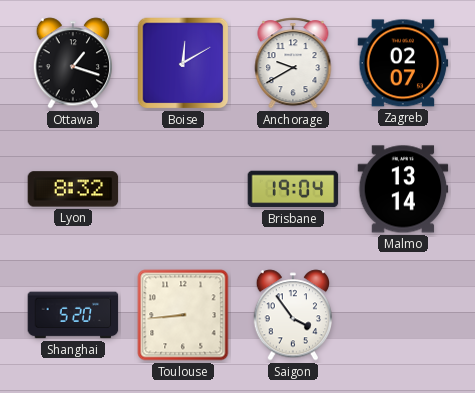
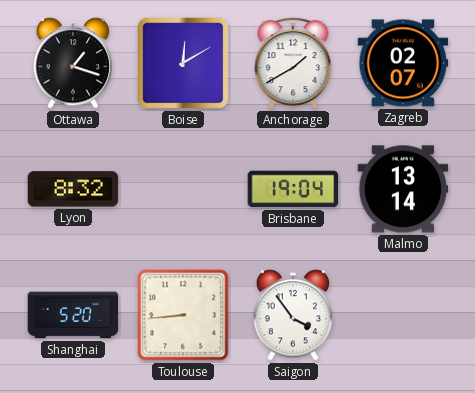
Anchorage: 9:40 -> 1:40
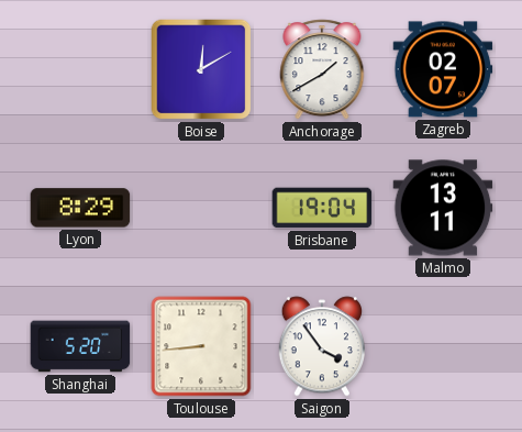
Ottawa: 1:18 -> none
Lyon: 8:32 -> 8:29
Malmo: 13:14 -> 13:11
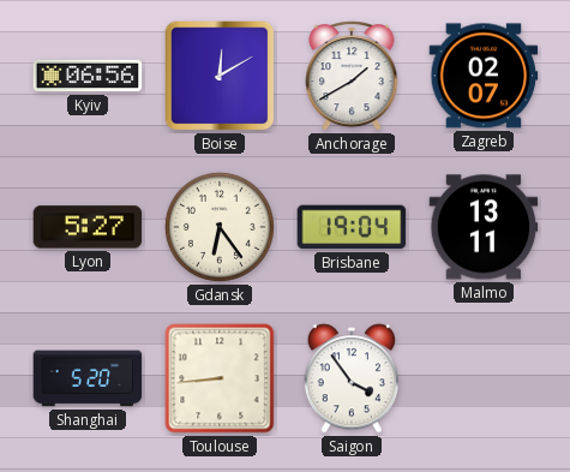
Kyiv: none -> 06:56
Lyon: 8:29 -> 5:27
Gdansk: none -> 6:24
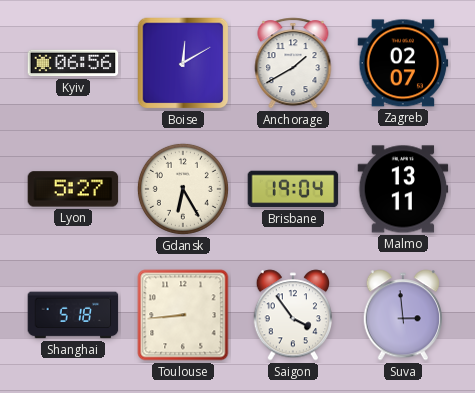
Gdansk: 6:24 -> 6:25
Shanghai: 5:20 -> 5:18
Suva: none -> 2:59
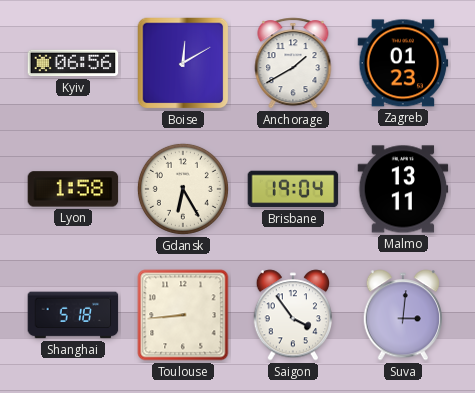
Zagreb: 02:07 -> 01:23
Lyon: 5:27 -> 1:58
Suva: 2:59 -> 3:01
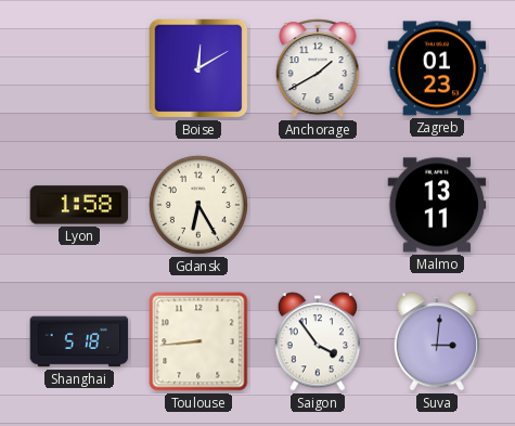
Kyiv: 06:56 -> none
Brisbane: 19:04 -> none
